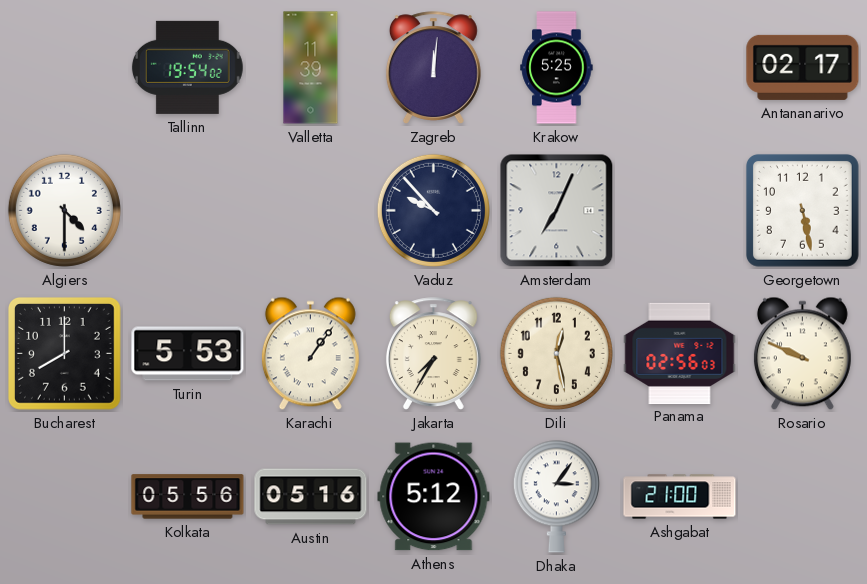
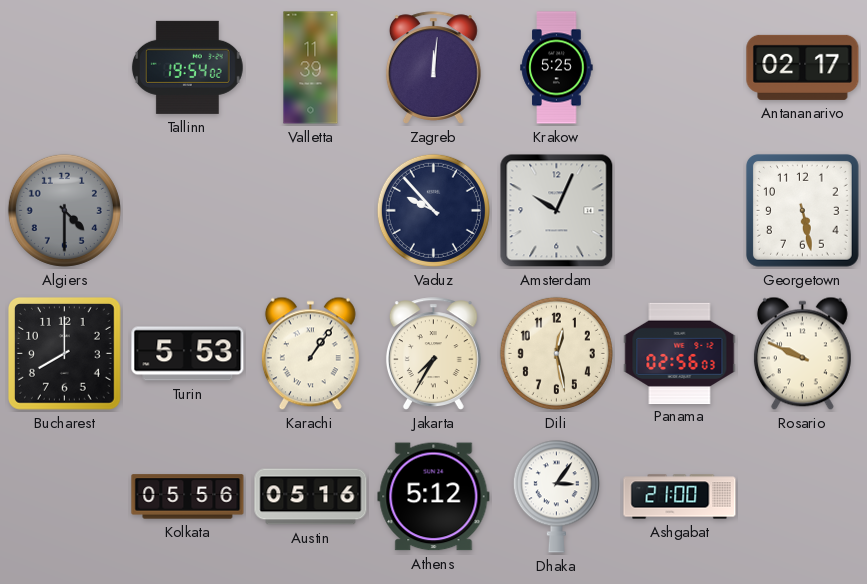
Algiers dial: white -> grey
Amsterdam: 7:04 -> 10:04
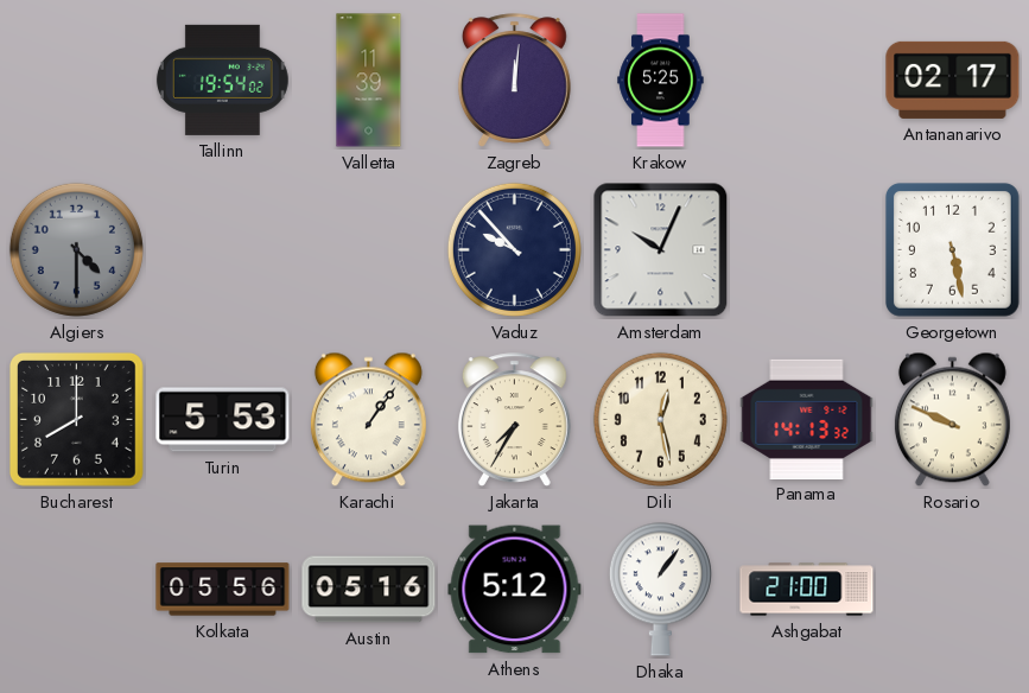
Panama: 02:56 -> 14:13
Dhaka: 3:06 -> 1:06
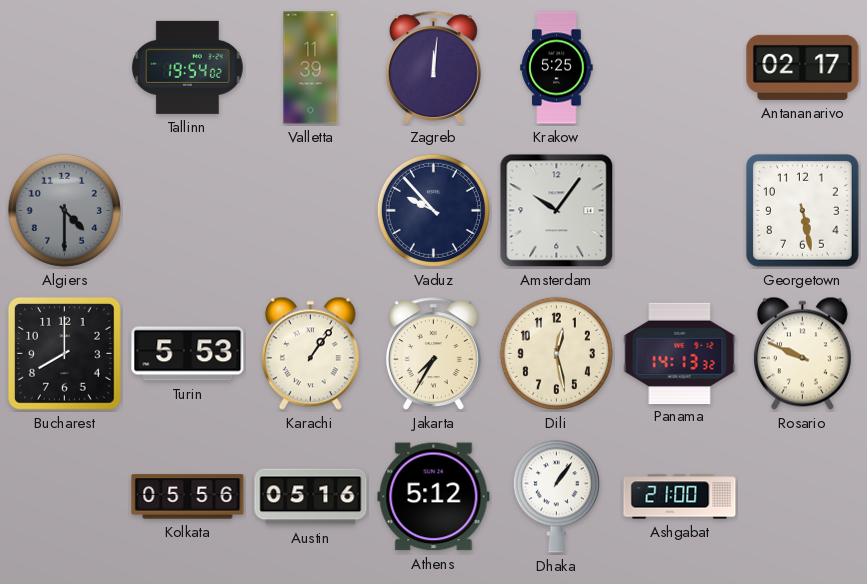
Amsterdam: 10:04 -> 10:06
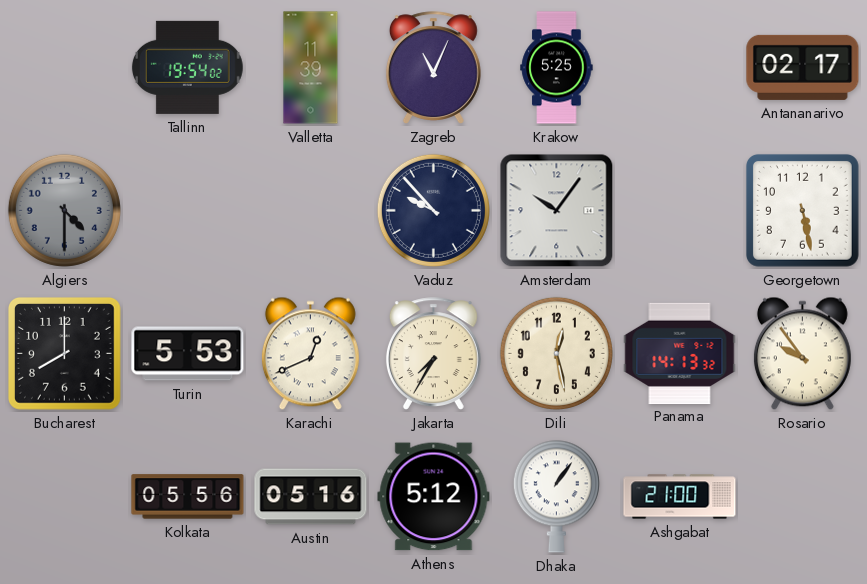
Zagreb: 12:01 -> 11:04
Karachi: 1:06 -> 12:41
Rosario: 9:49 -> 9:54
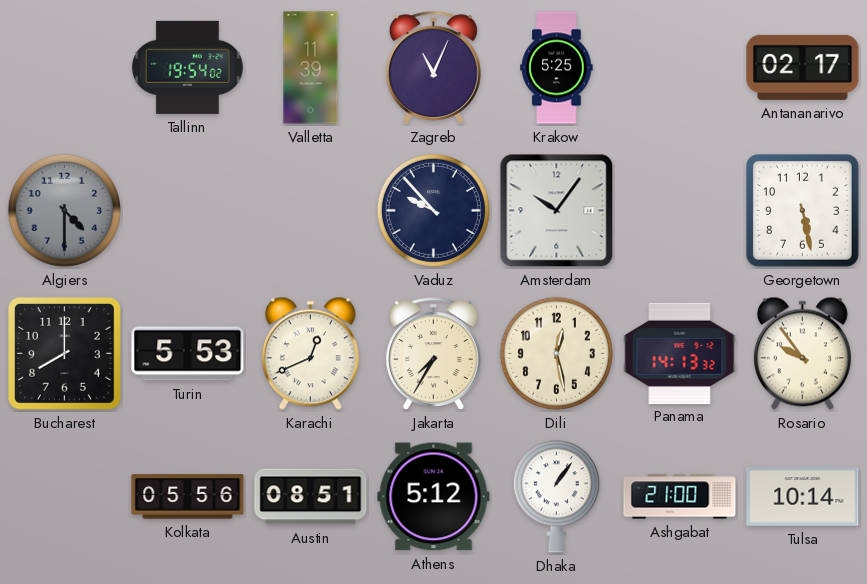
Austin: 05:16 -> 08:51
Tulsa: none -> 10:14
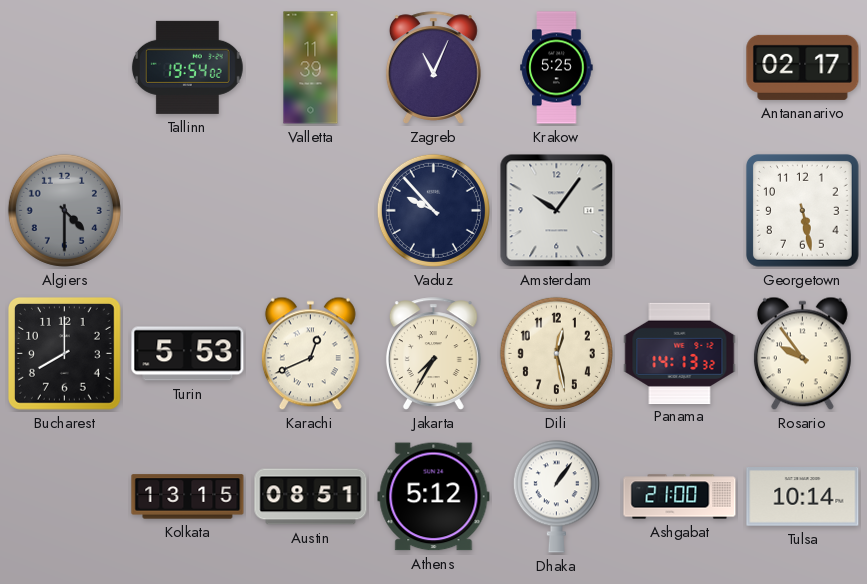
Kolkata: 05:56 -> 13:15
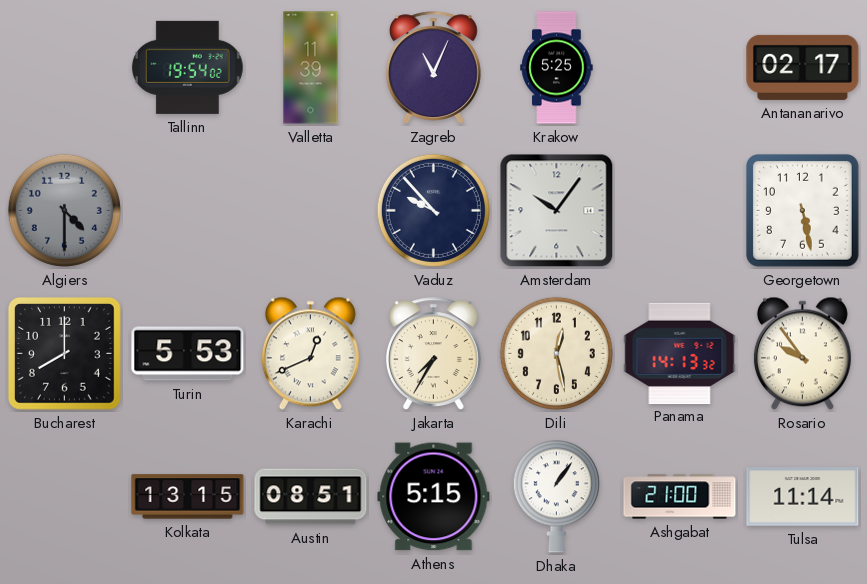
Athens: 5:12 -> 5:15
Tulsa: 10:14 -> 11:14
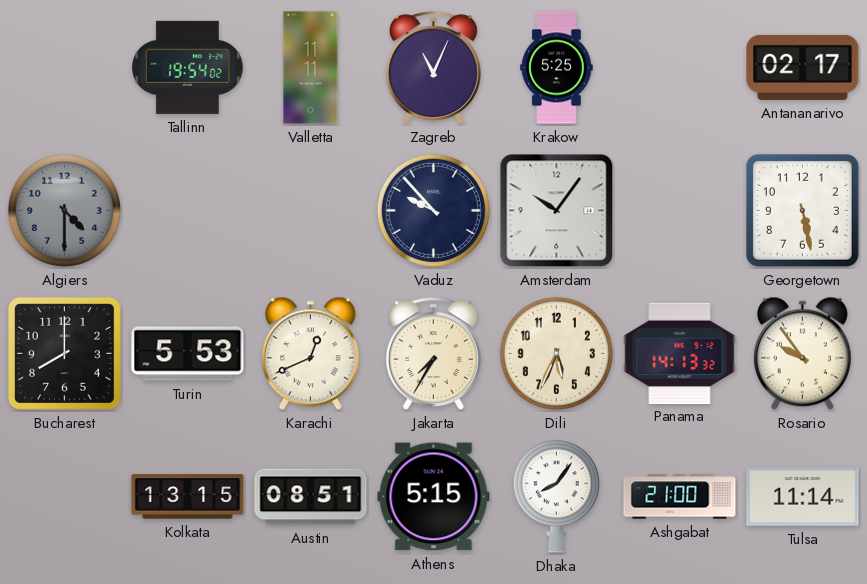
Valletta: 11:39 -> 11:11
Dili: 12:28 -> 5:34
Dhaka: 1:06 -> 8:06
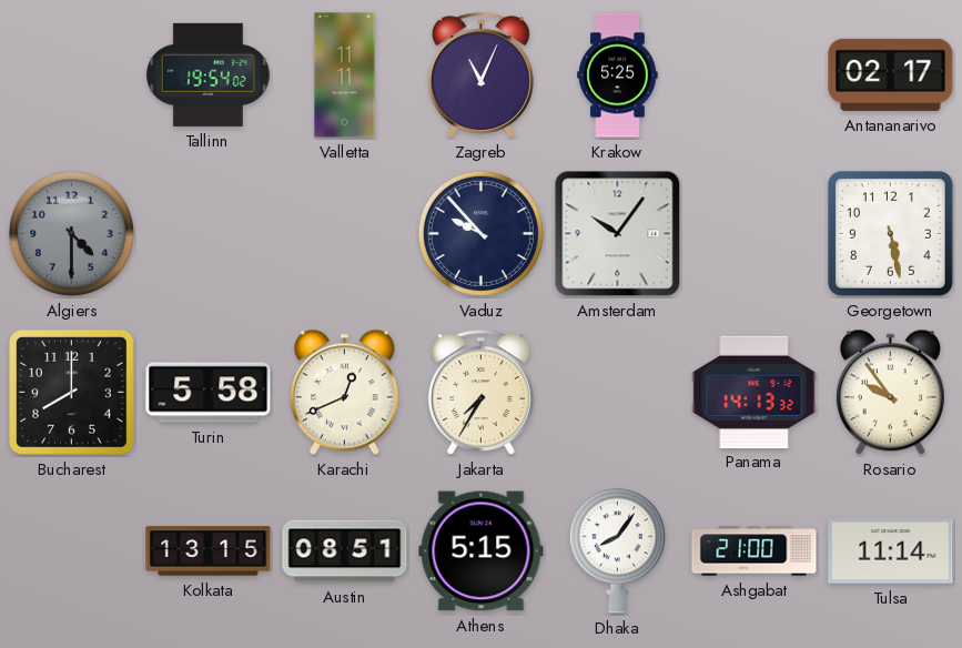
Turin: 5:53 -> 5:58
Dili: 5:34 -> none
